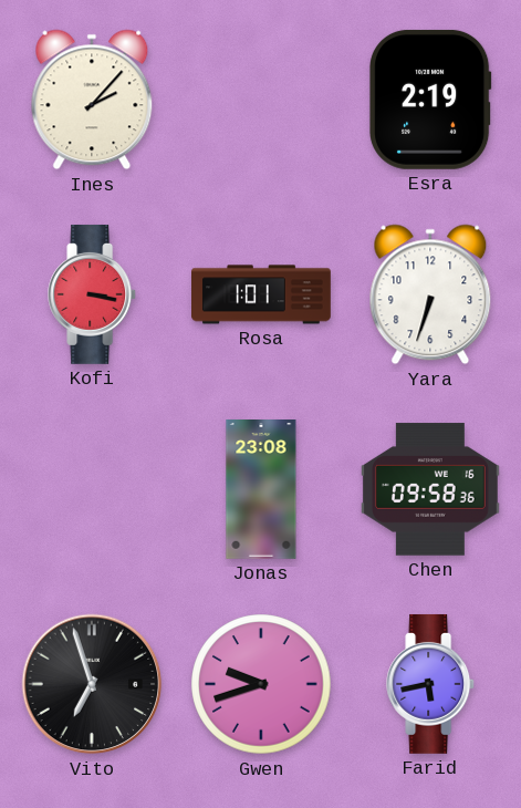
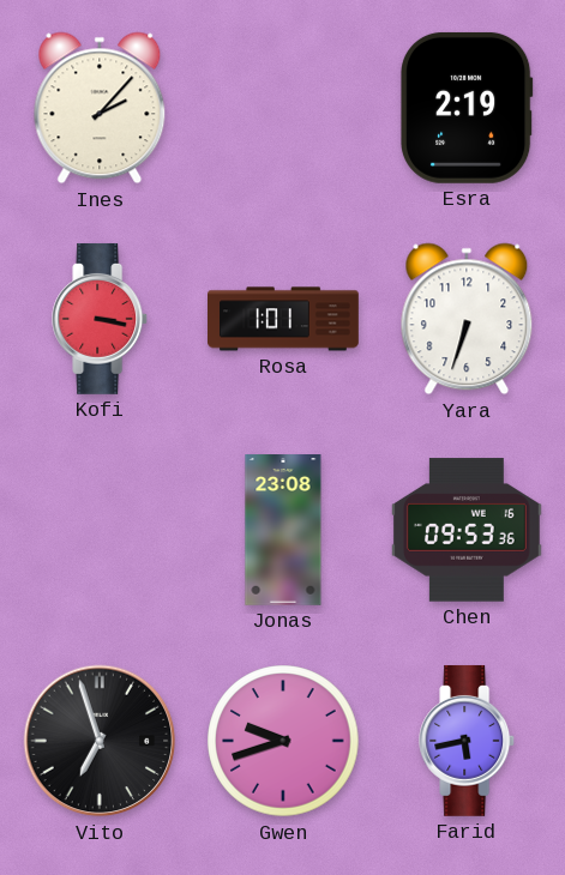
Chen: 09:58 -> 09:53
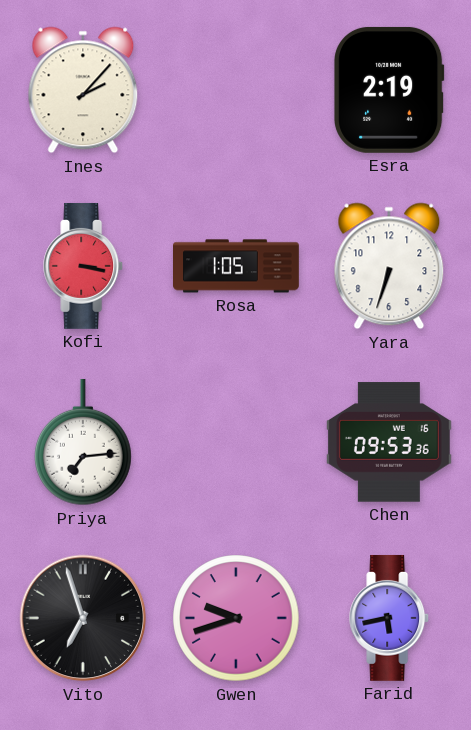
Rosa: 1:01 -> 1:05
Priya: none -> 7:14
Jonas: 23:08 -> none
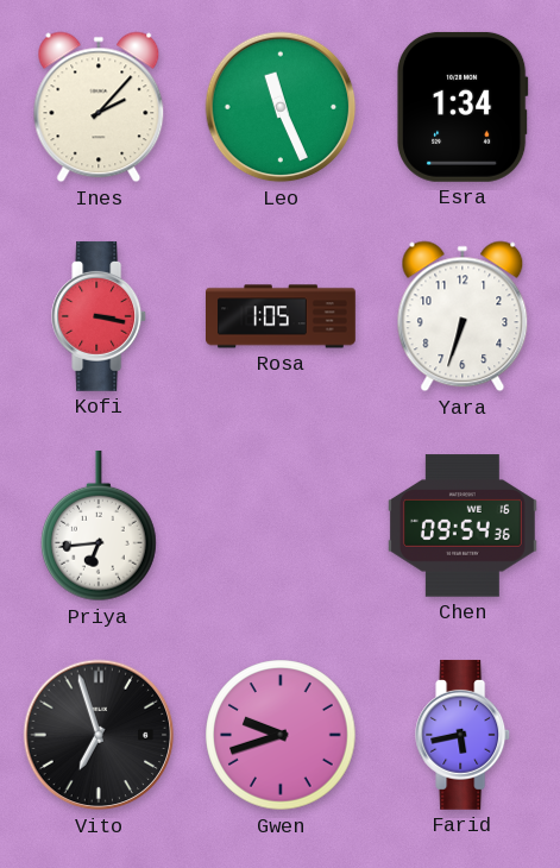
Leo: none -> 11:26
Esra: 2:19 -> 1:34
Priya: 7:14 -> 6:44
Chen: 09:53 -> 09:54
